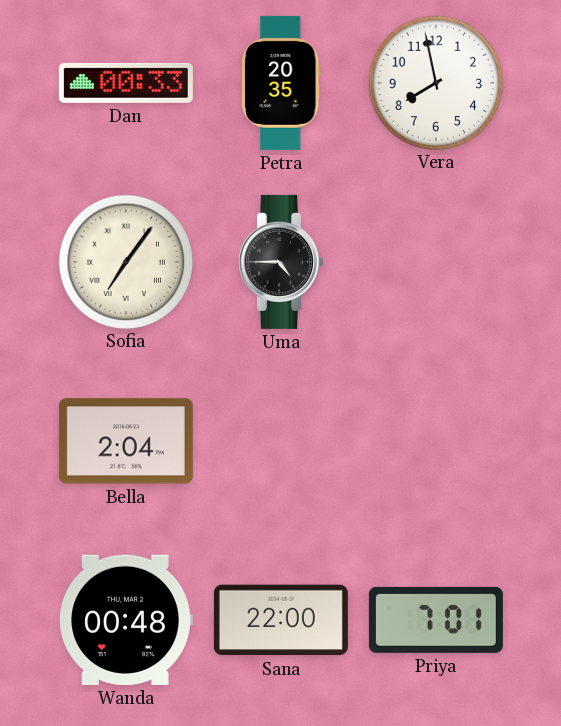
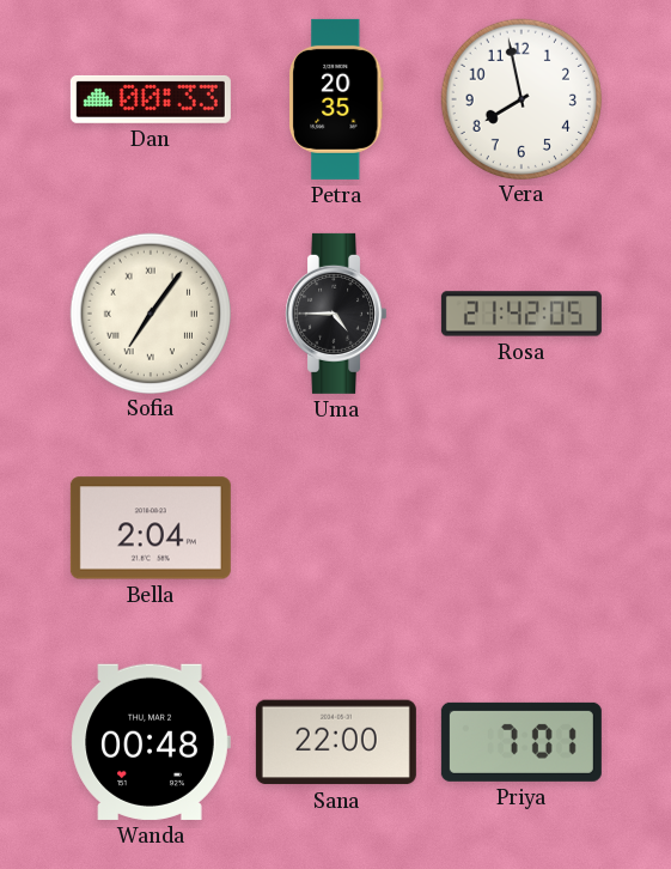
Rosa: none -> 21:42
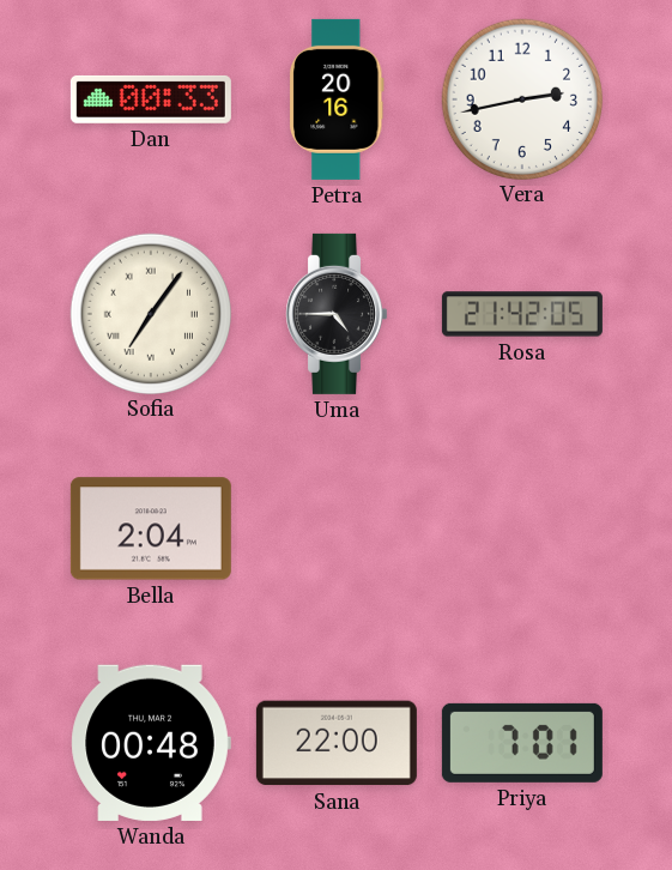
Petra: 20:35 -> 20:16
Vera: 7:58 -> 2:43
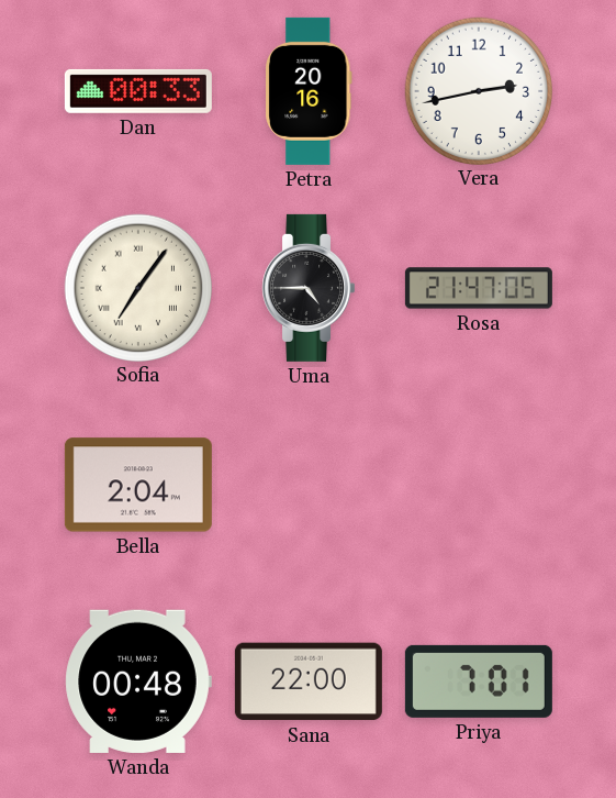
Rosa: 21:42 -> 21:47
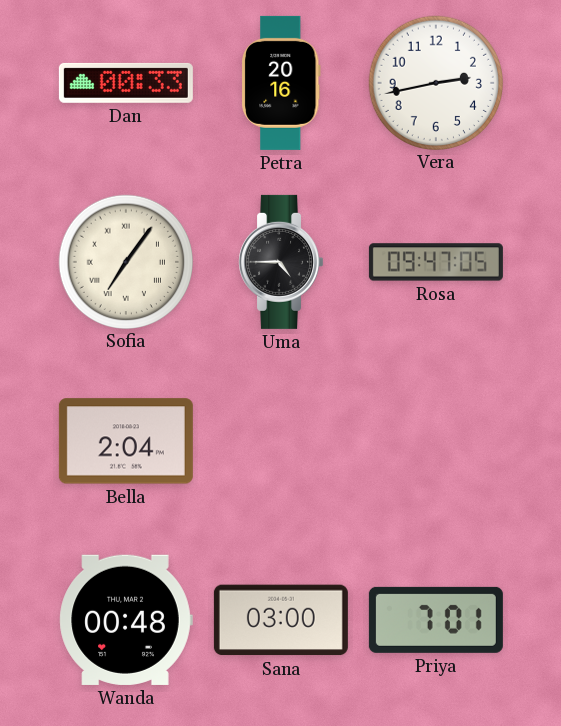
Rosa: 21:47 -> 09:47
Sana: 22:00 -> 03:00
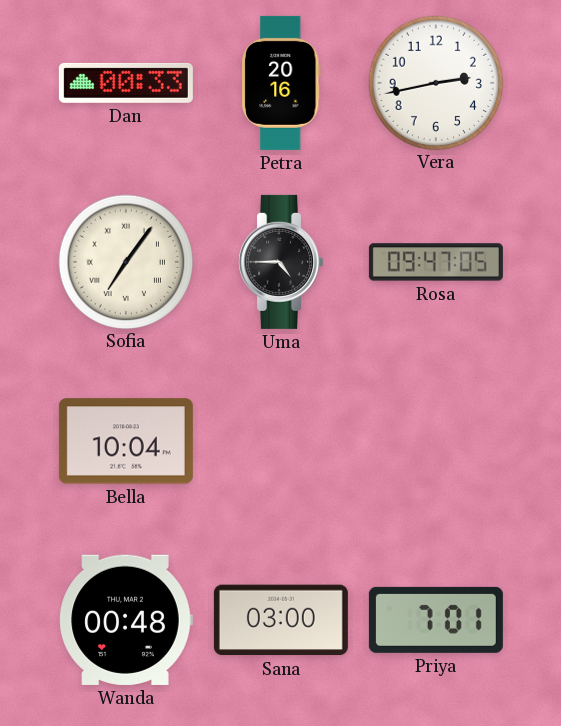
Bella: 2:04 -> 10:04
